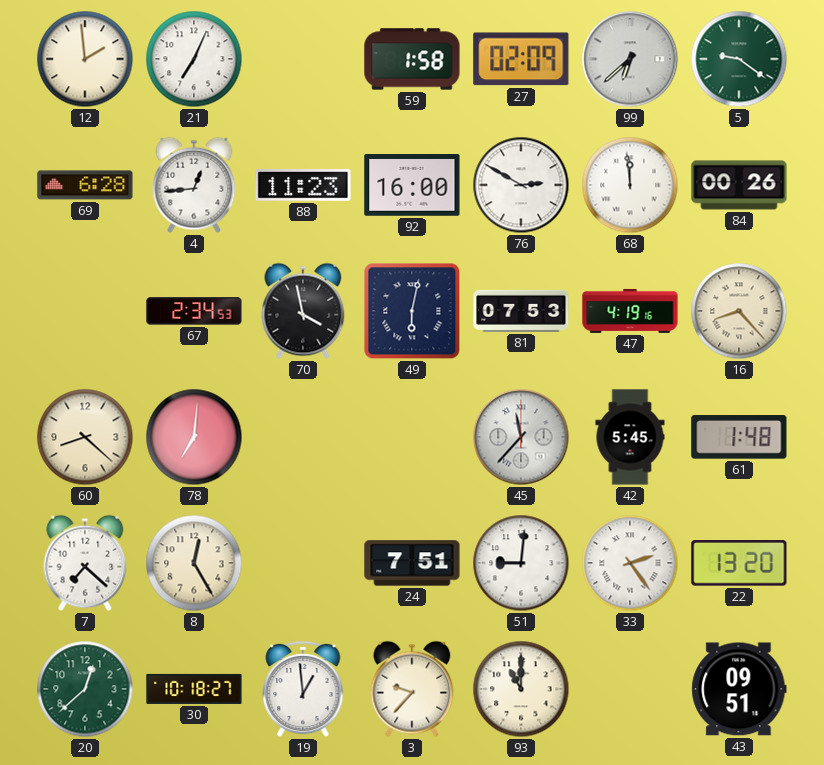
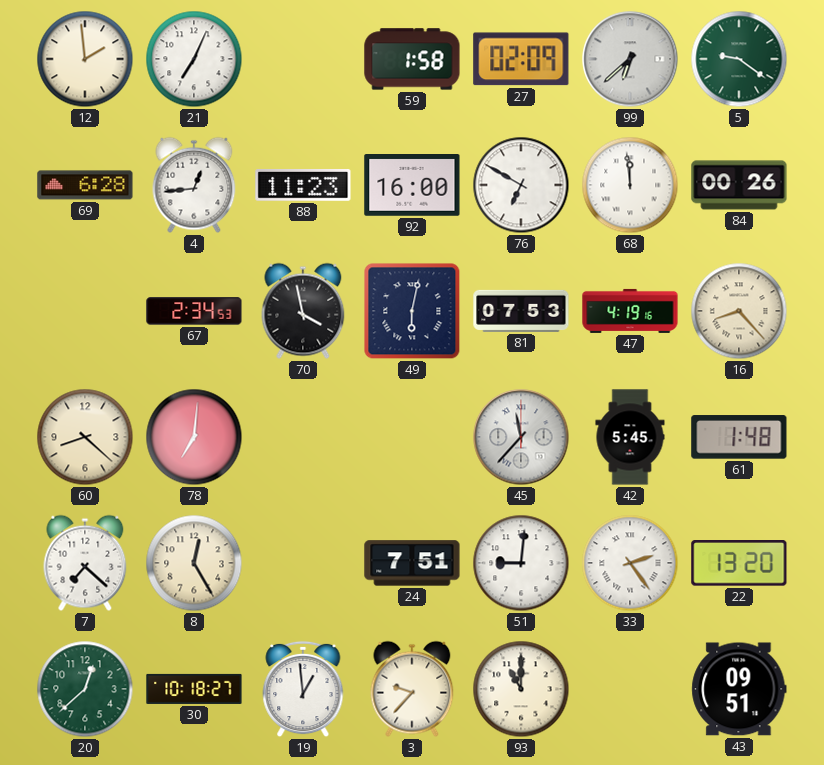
76: 2:50 -> 6:50
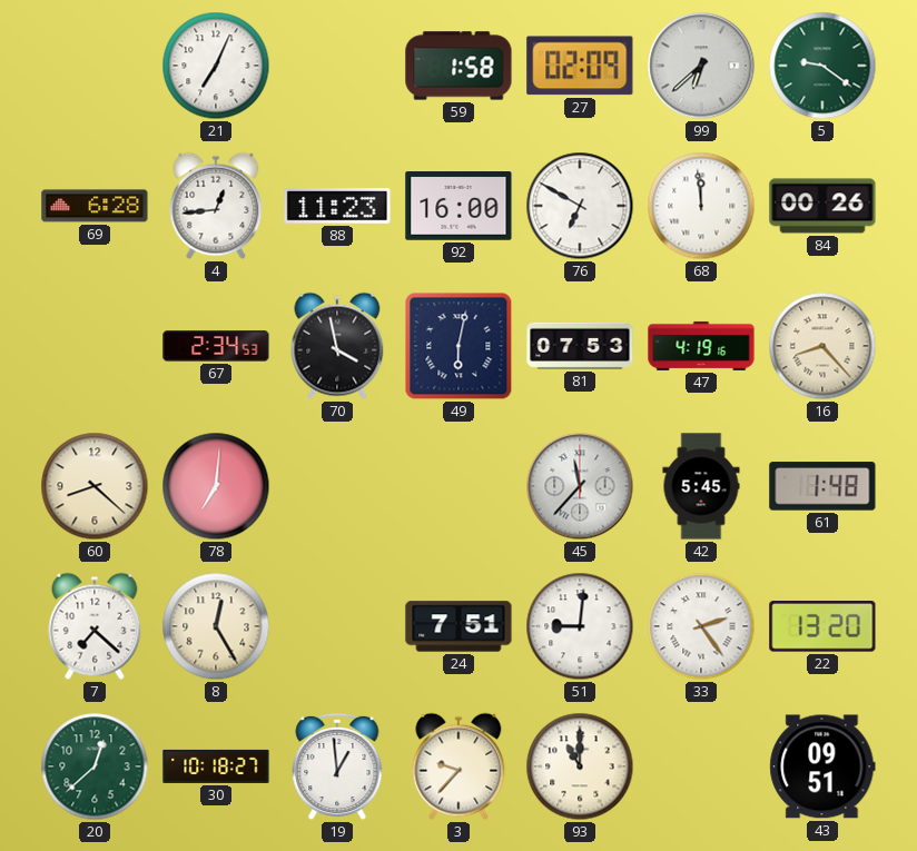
12: 1:59 -> none
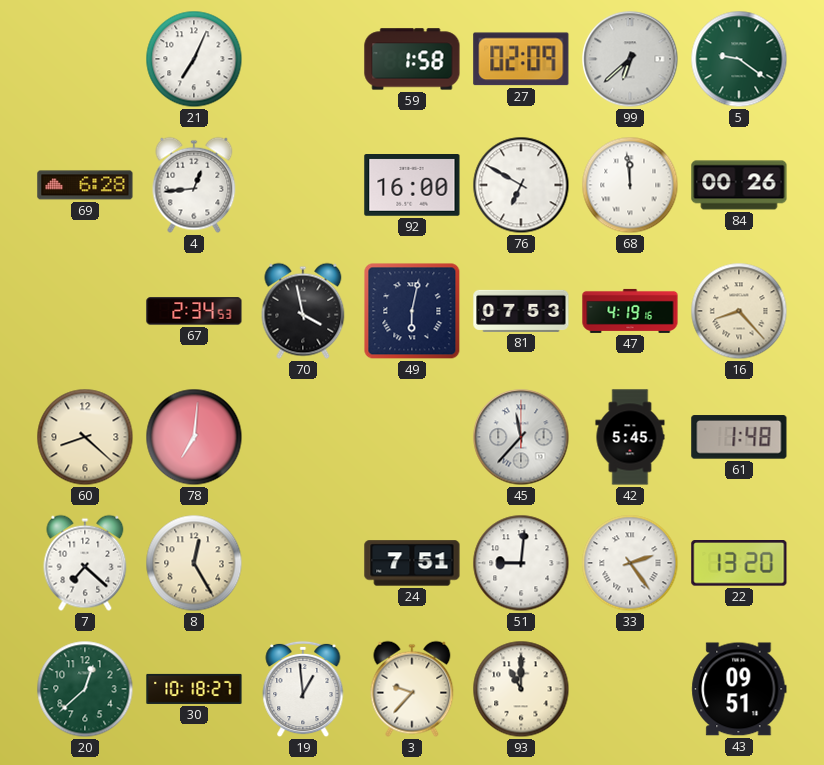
88: 11:23 -> none
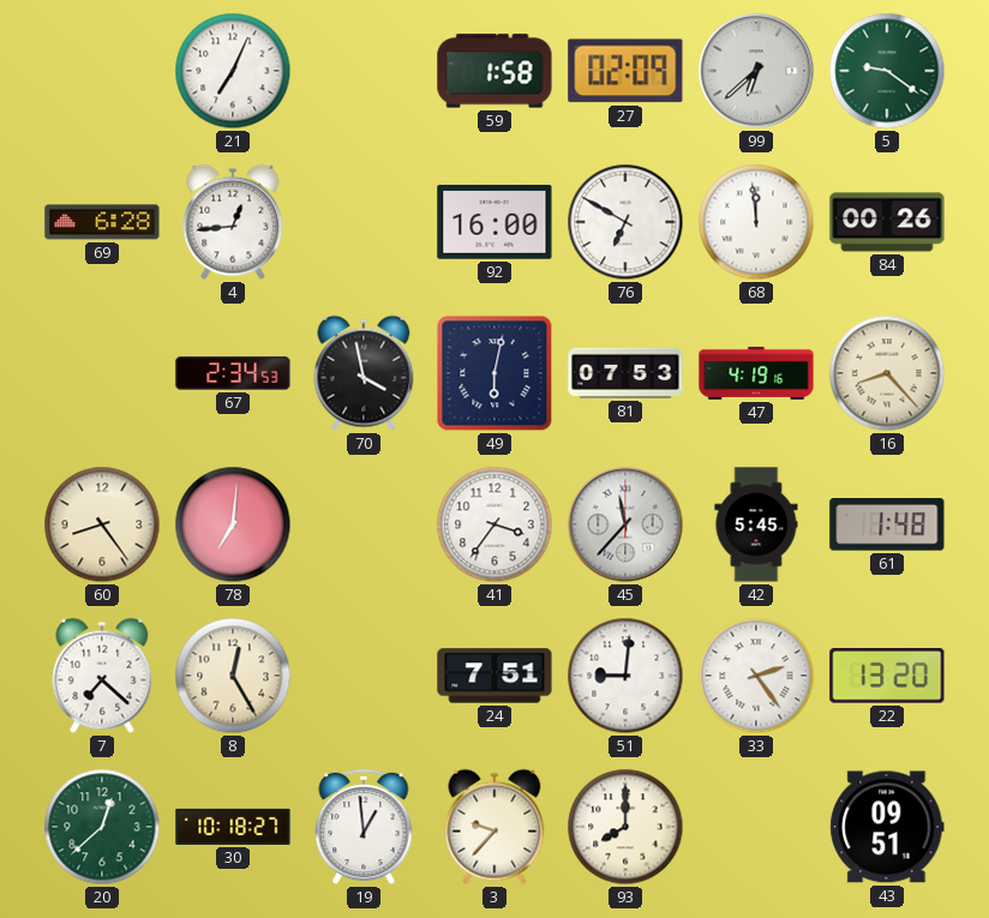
60: 8:22 -> 8:24
41: none -> 3:36
93: 11:00 -> 8:00
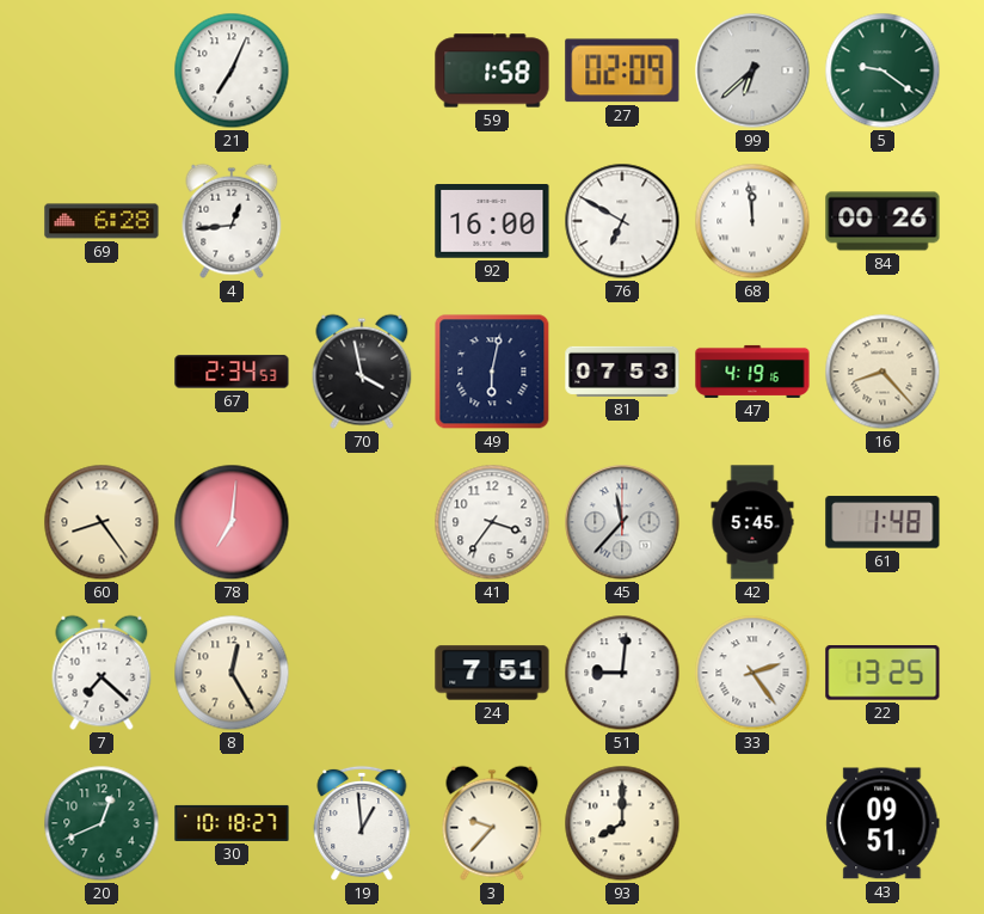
22: 13:20 -> 13:25
20: 12:38 -> 12:41
